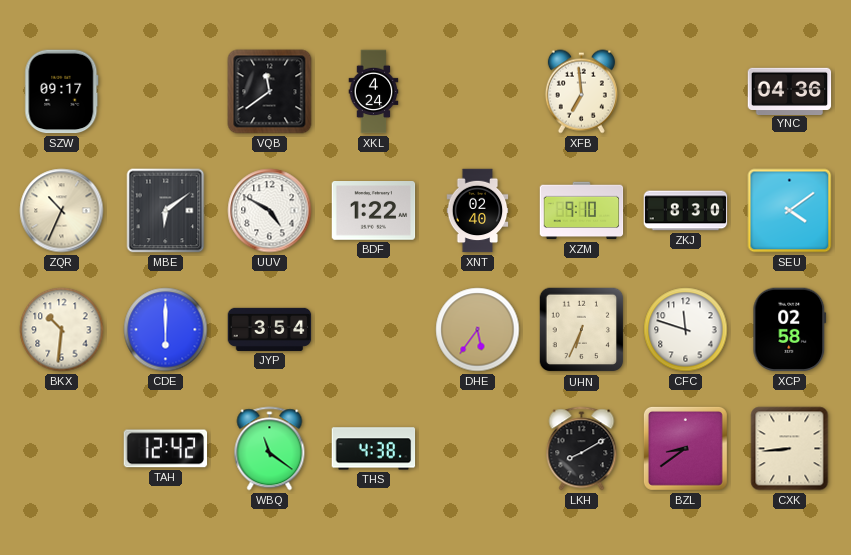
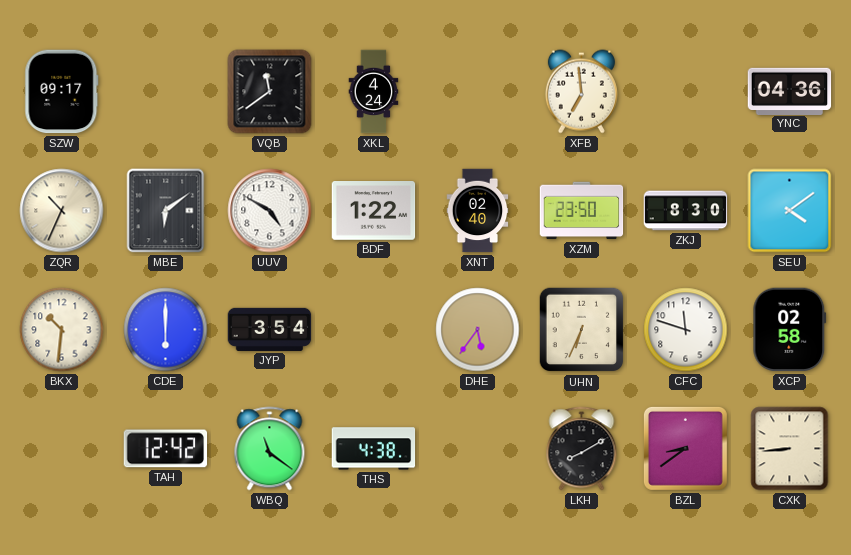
XZM: 9:10 -> 23:50
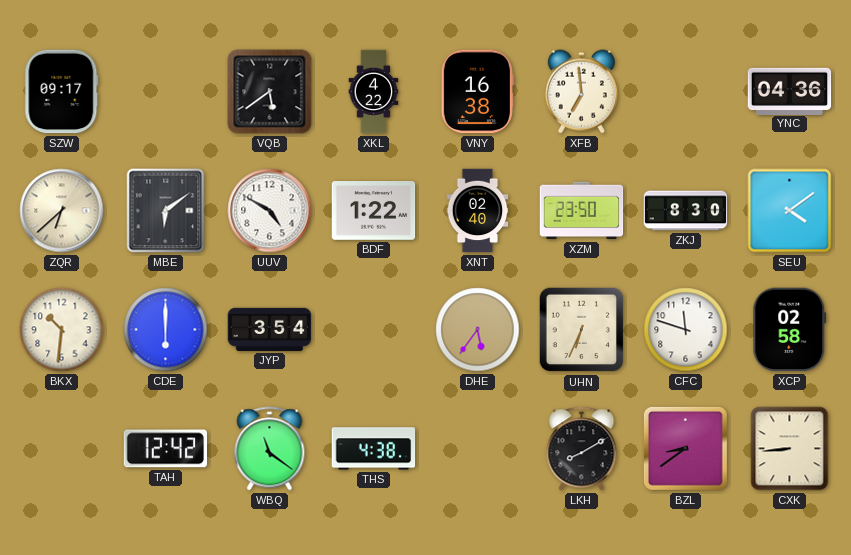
VQB: 11:39 -> 5:39
XKL: 4:24 -> 4:22
VNY: none -> 16:38
ZQR: 10:34 -> 6:38
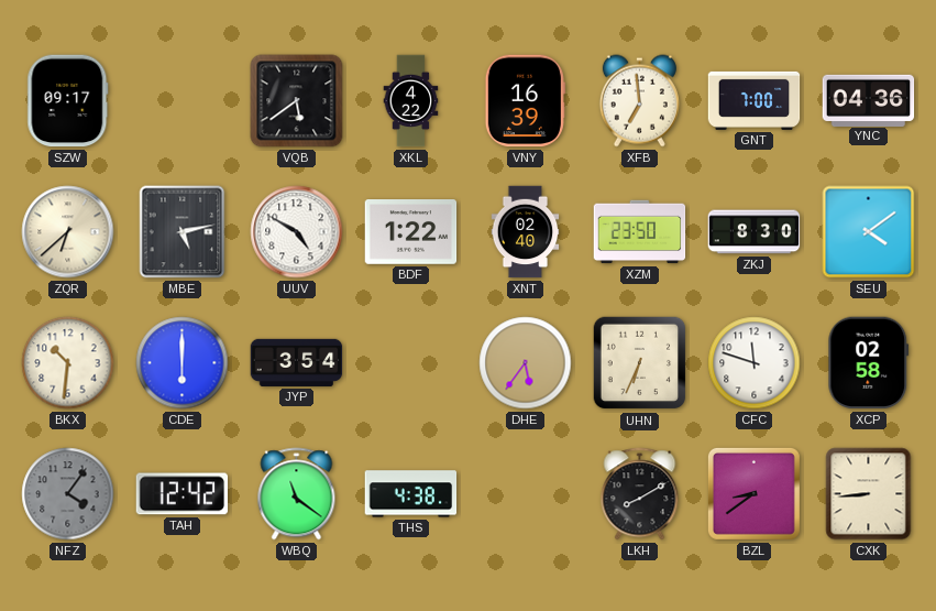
VNY: 16:38 -> 16:39
GNT: none -> 7:00
MBE: 6:09 -> 5:13
NFZ: none -> 4:06
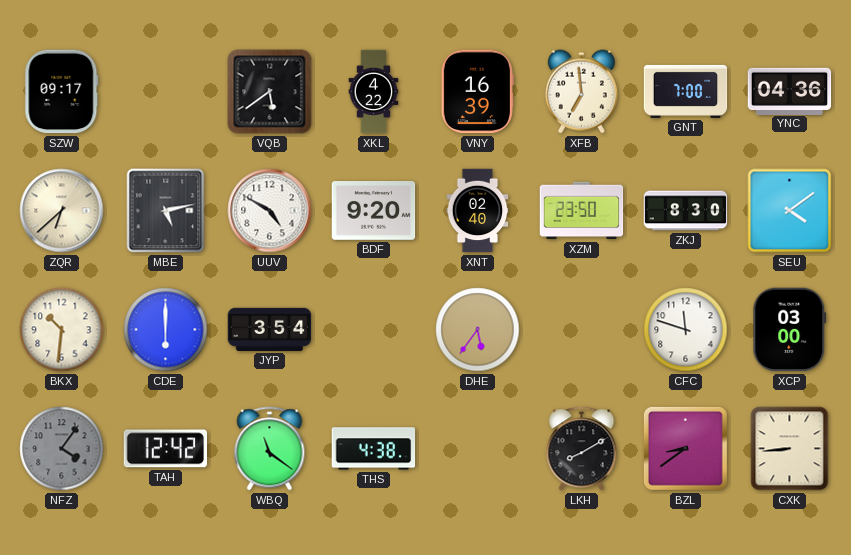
BDF: 1:22 -> 9:20
UHN: 6:34 -> none
XCP: 02:58 -> 03:00
